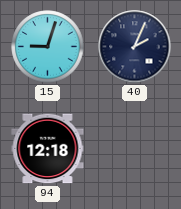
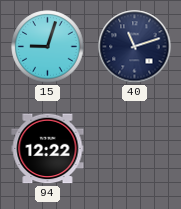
40: 2:04 -> 11:12
94: 12:18 -> 12:22
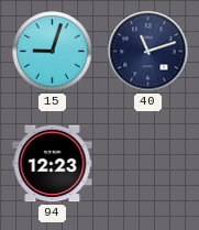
94: 12:22 -> 12:23
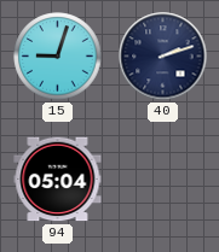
40: 11:12 -> 2:12
94: 12:23 -> 05:04
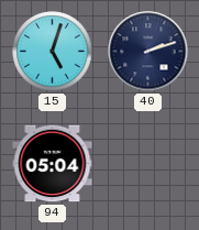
15: 9:03 -> 5:03
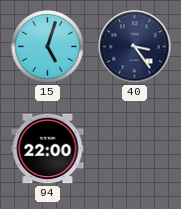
40: 2:12 -> 3:24
94: 05:04 -> 22:00
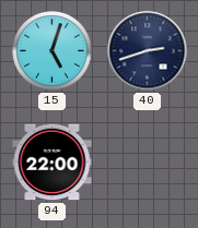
40: 3:24 -> 2:42
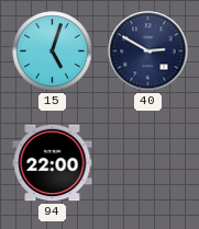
40: 2:42 -> 2:50
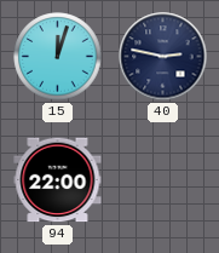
15: 5:03 -> 12:03
40: 2:50 -> 2:47
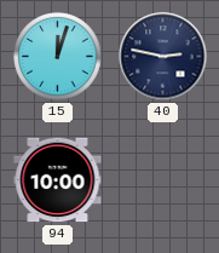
94: 22:00 -> 10:00
